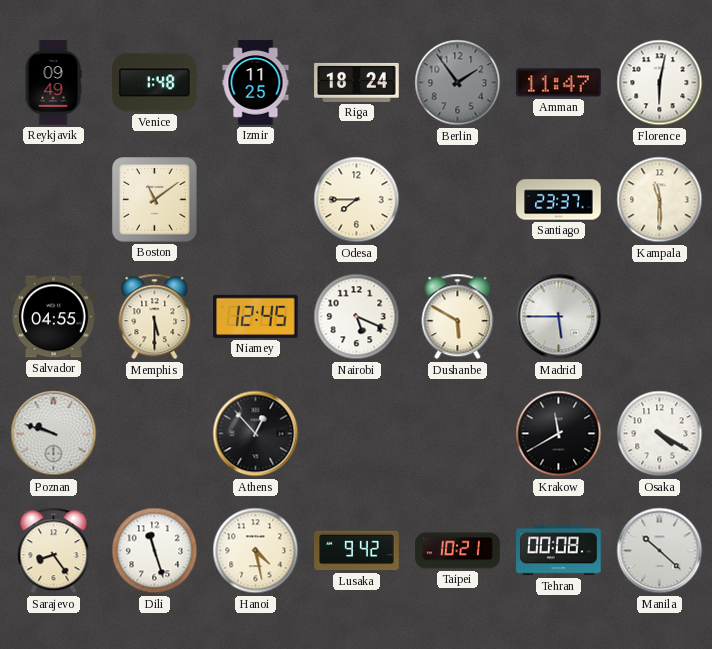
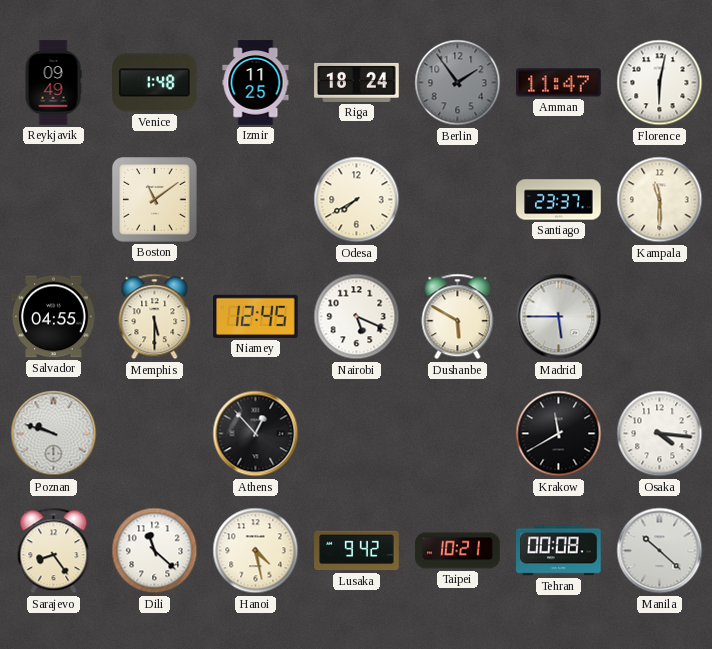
Odesa: 7:45 -> 7:40
Osaka: 4:20 -> 4:16
Dili: 11:27 -> 11:22
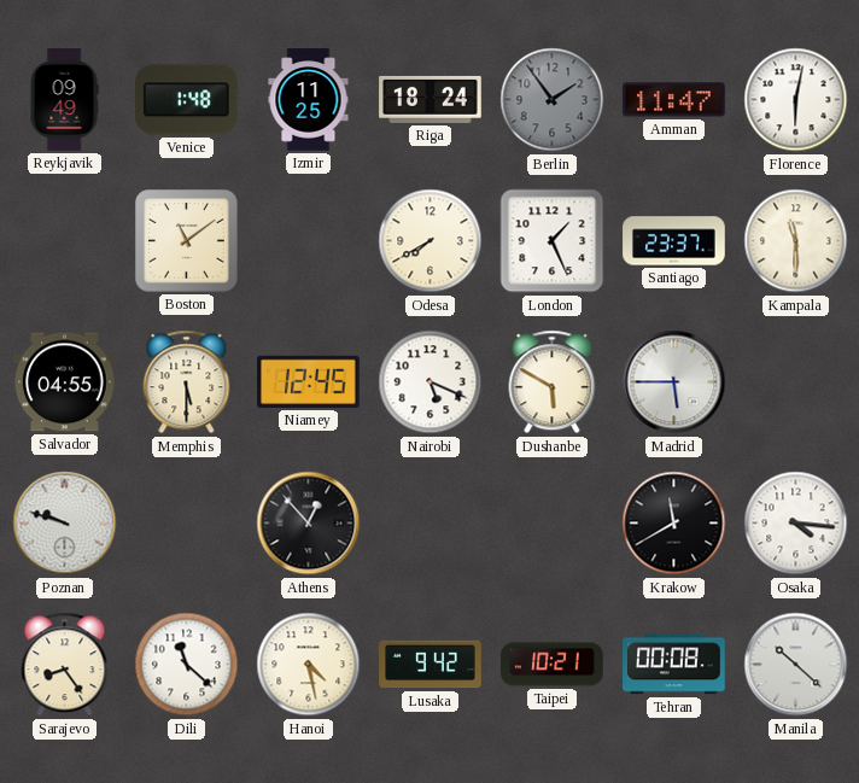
London: none -> 1:26
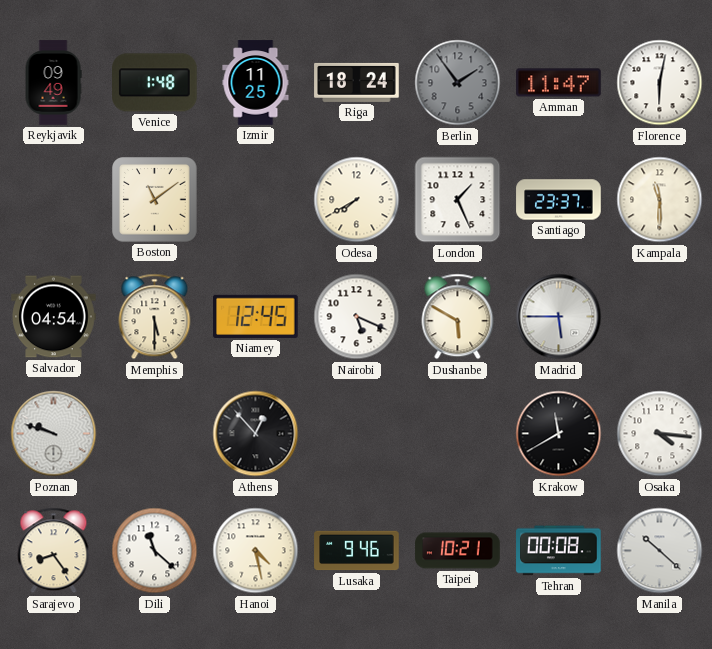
Salvador: 04:55 -> 04:54
Lusaka: 9:42 -> 9:46
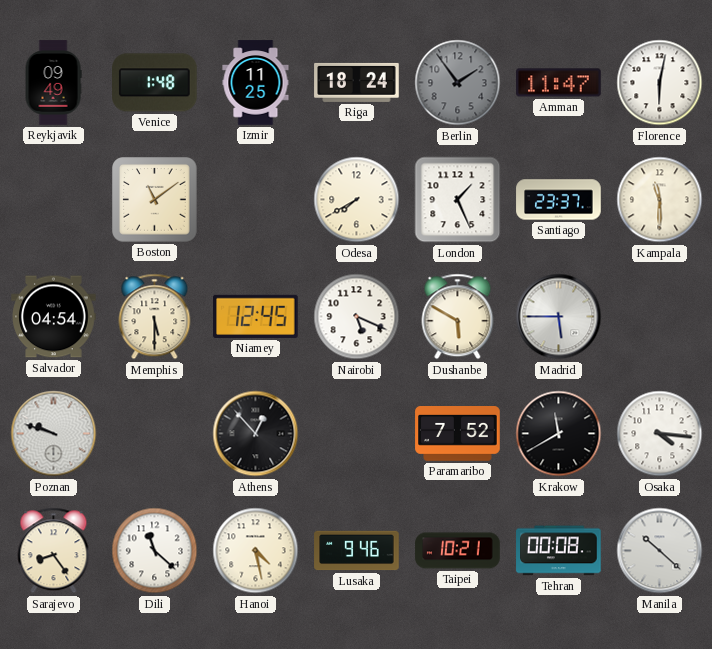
Paramaribo: none -> 7:52
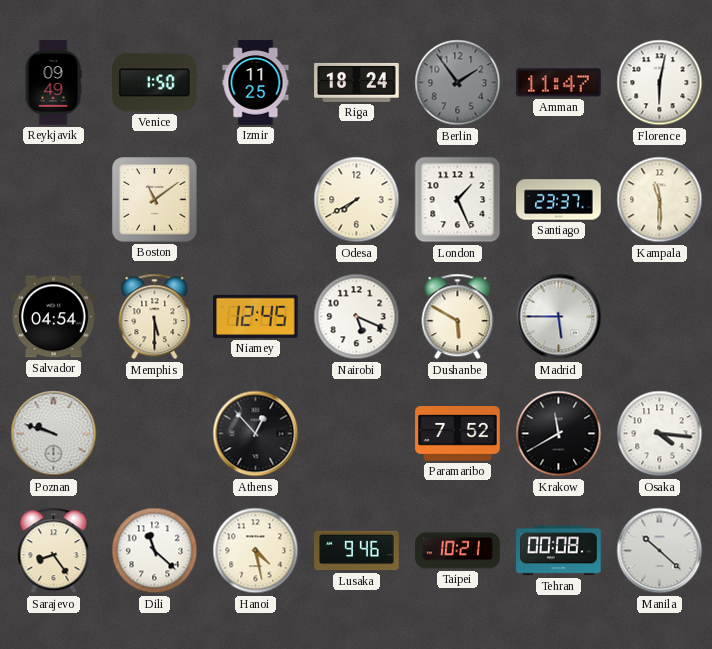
Venice: 1:48 -> 1:50
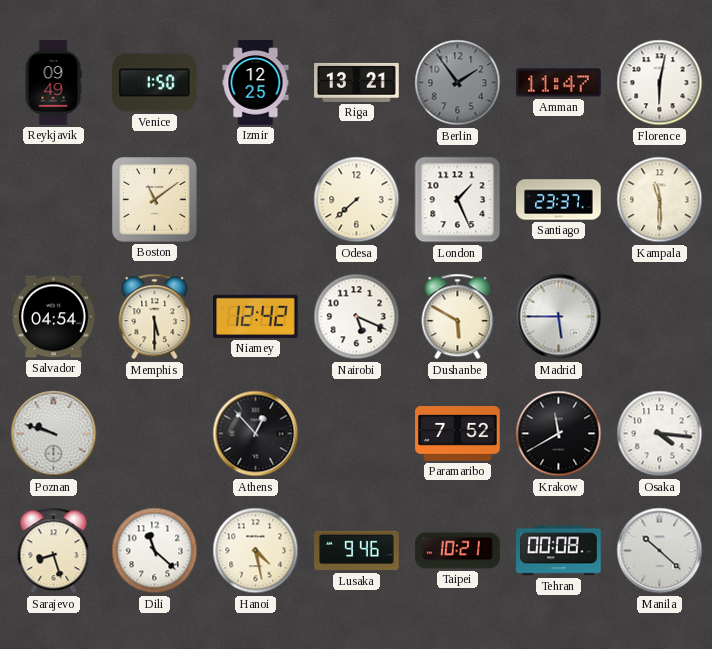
Izmir: 11:25 -> 12:25
Riga: 18:24 -> 13:21
Odesa: 7:40 -> 7:38
Niamey: 12:45 -> 12:42
Sarajevo: 8:24 -> 8:27
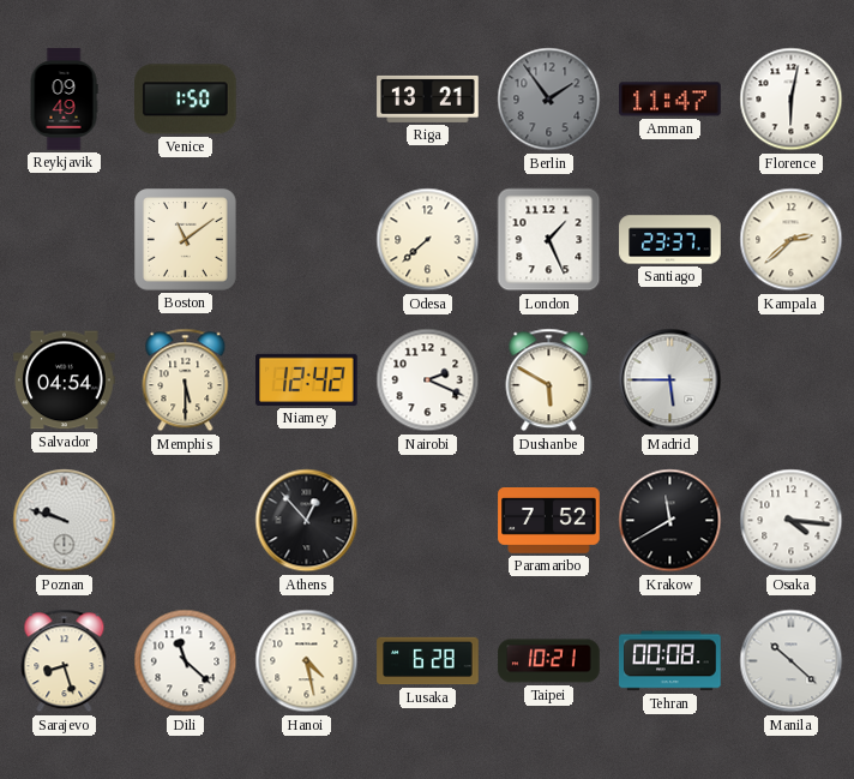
Izmir: 12:25 -> none
Kampala: 11:30 -> 2:38
Nairobi: 5:19 -> 2:19
Lusaka: 9:46 -> 6:28
